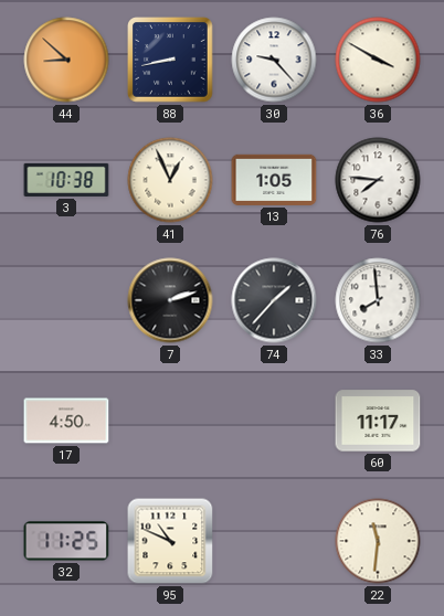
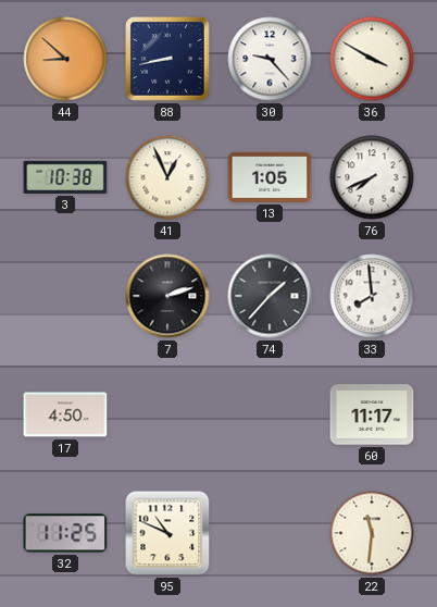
76: 7:46 -> 7:41
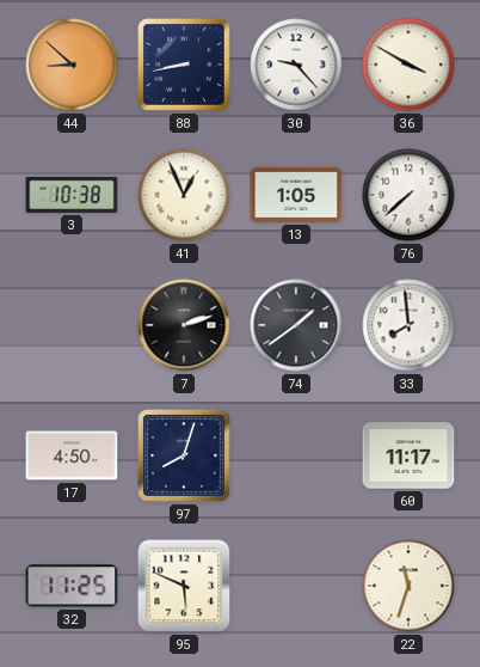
76: 7:41 -> 7:38
74: 1:37 -> 1:39
97: none -> 8:03
95: 10:49 -> 5:49
22: 11:31 -> 11:33
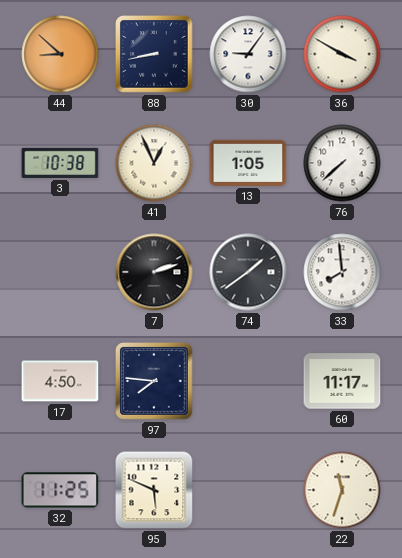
30: 9:23 -> 9:06
97: 8:03 -> 7:46
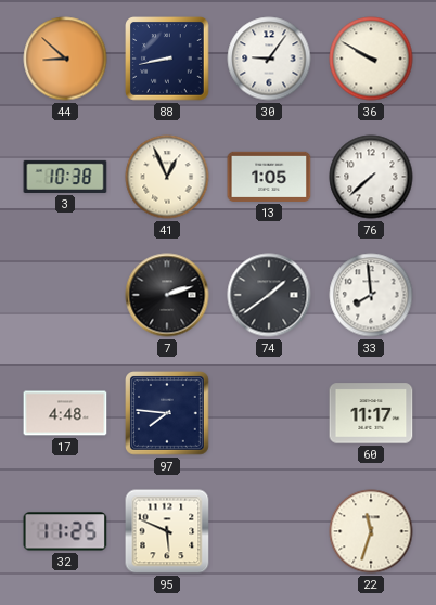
36: 3:50 -> 9:50
17: 4:50 -> 4:48
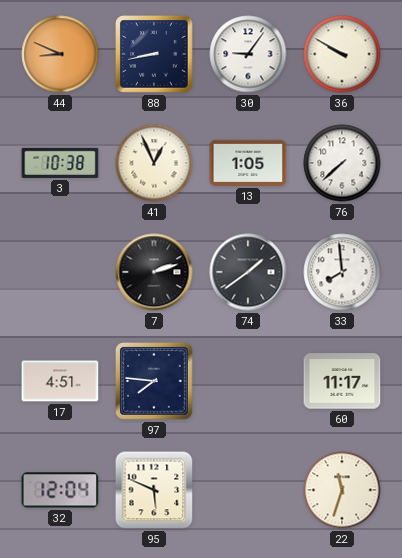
44: 8:52 -> 8:49
17: 4:48 -> 4:51
32: 11:25 -> 12:04
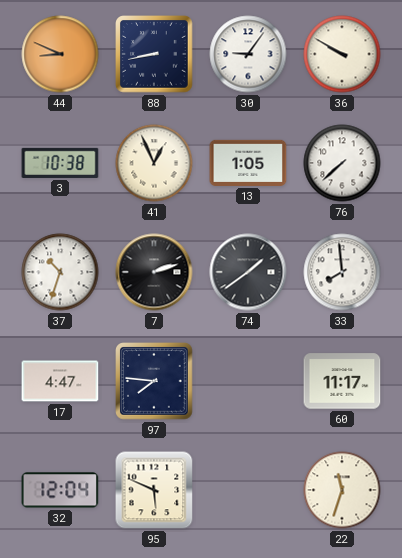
37: none -> 10:33
17: 4:51 -> 4:47
